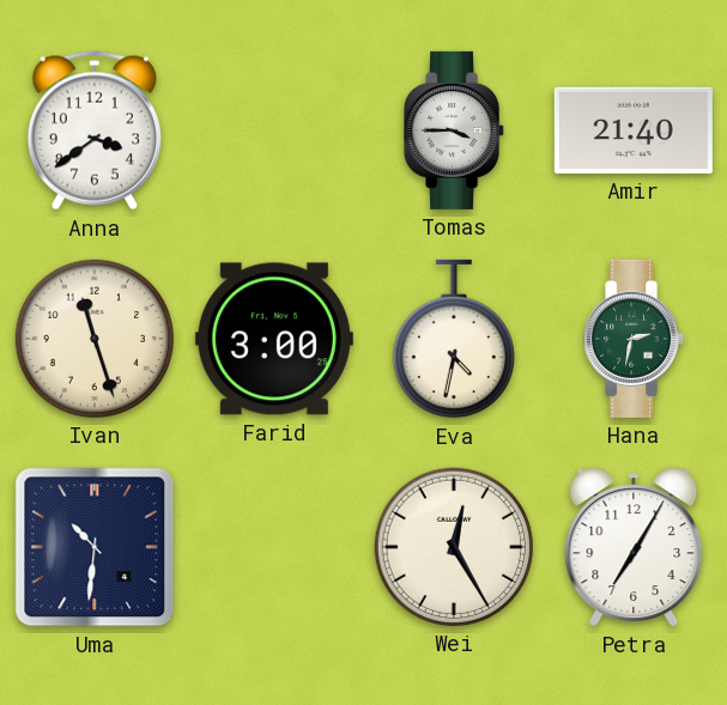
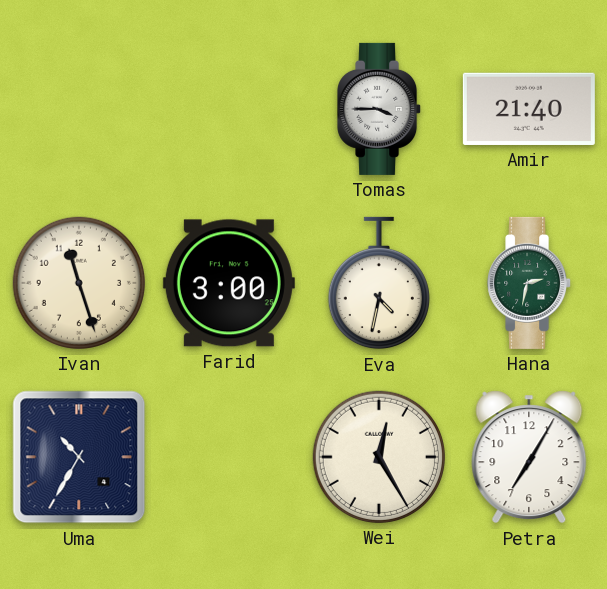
Anna: 3:39 -> none
Uma: 10:31 -> 10:35
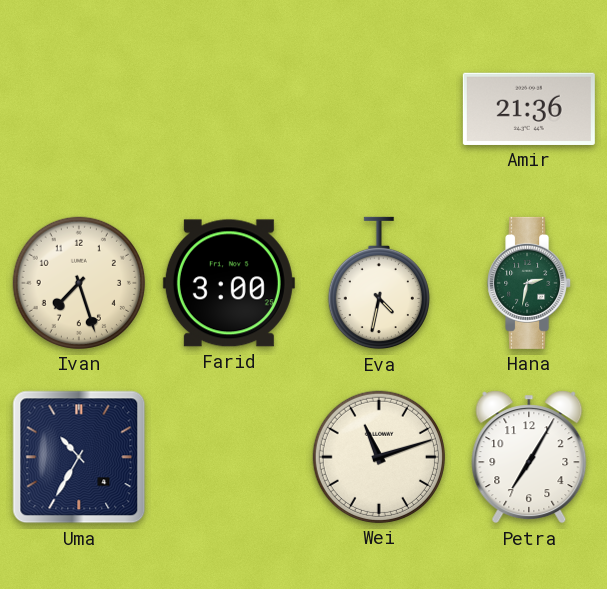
Tomas: 3:45 -> none
Amir: 21:40 -> 21:36
Ivan: 11:27 -> 7:27
Wei: 12:25 -> 11:12
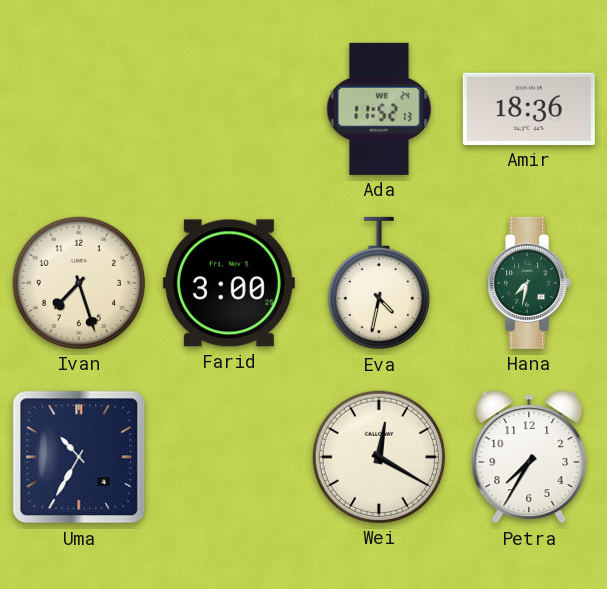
Ada: none -> 11:52
Amir: 21:36 -> 18:36
Hana: 2:32 -> 7:32
Wei: 11:12 -> 12:20
Petra: 7:05 -> 7:35
